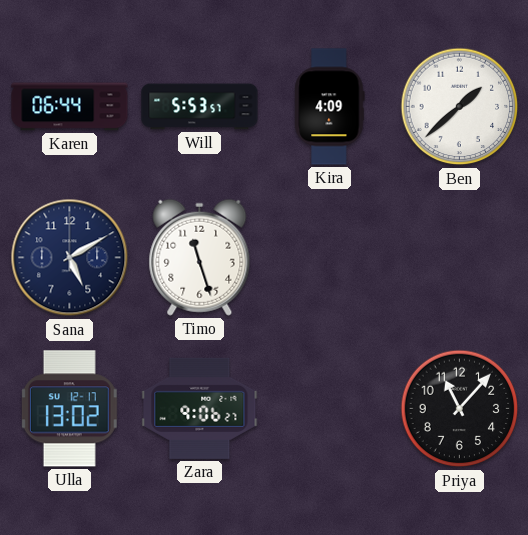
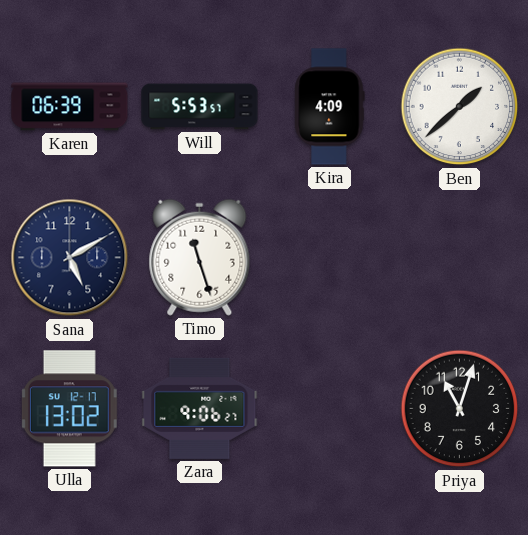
Karen: 06:44 -> 06:39
Priya: 11:07 -> 11:03
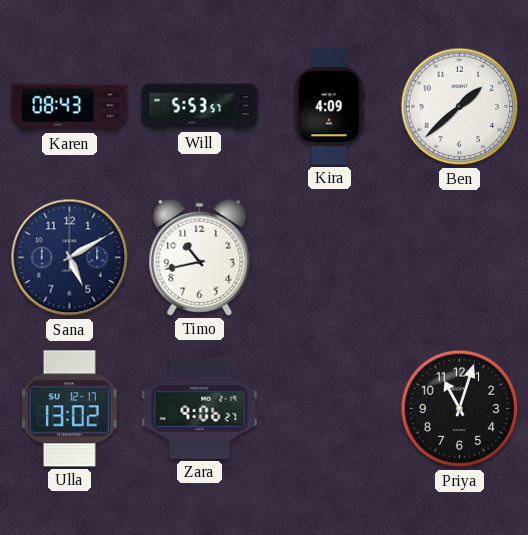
Karen: 06:39 -> 08:43
Timo: 11:27 -> 10:43
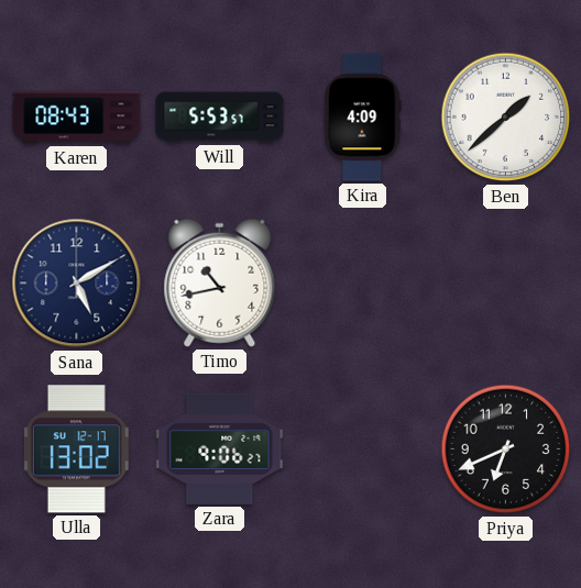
Priya: 11:03 -> 6:41
